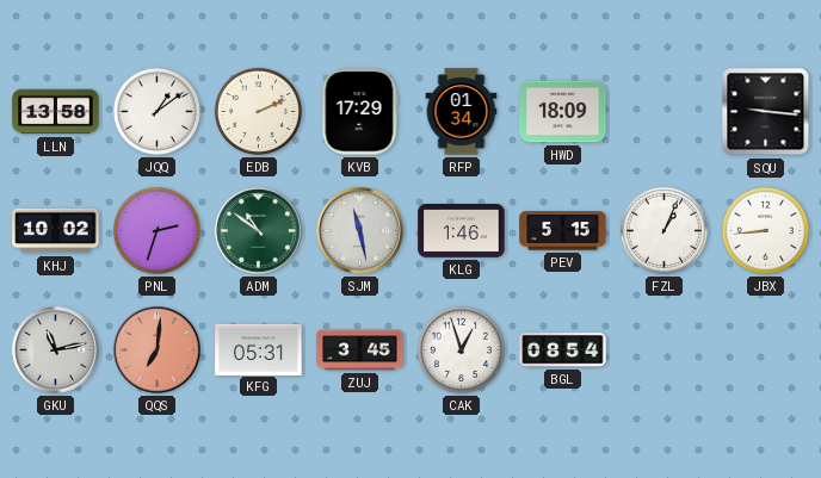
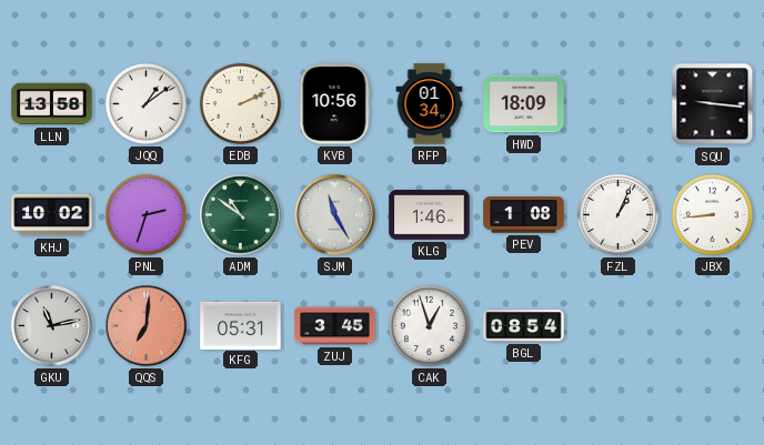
KVB: 17:29 -> 10:56
SJM: 11:28 -> 11:25
PEV: 5:15 -> 1:08
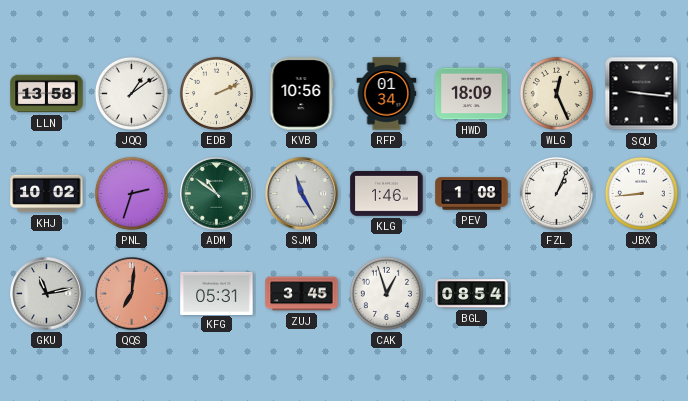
WLG: none -> 12:26
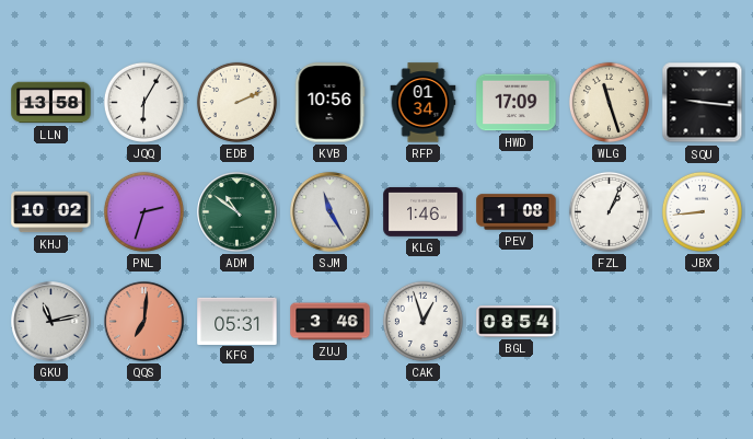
JQQ: 1:09 -> 6:05
HWD: 18:09 -> 17:09
WLG: 12:26 -> 11:27
ZUJ: 3:45 -> 3:46
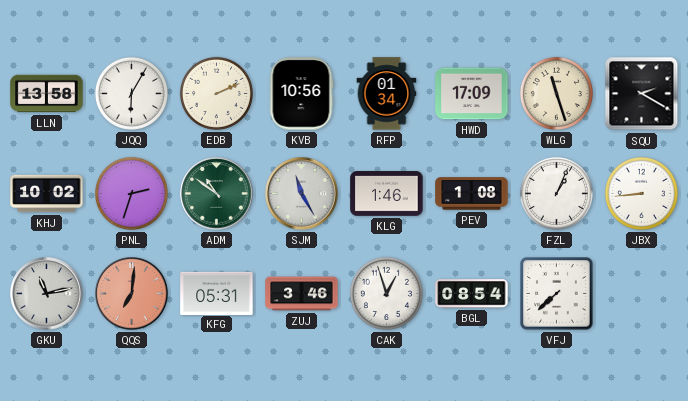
SQU: 9:16 -> 2:20
VFJ: none -> 7:38
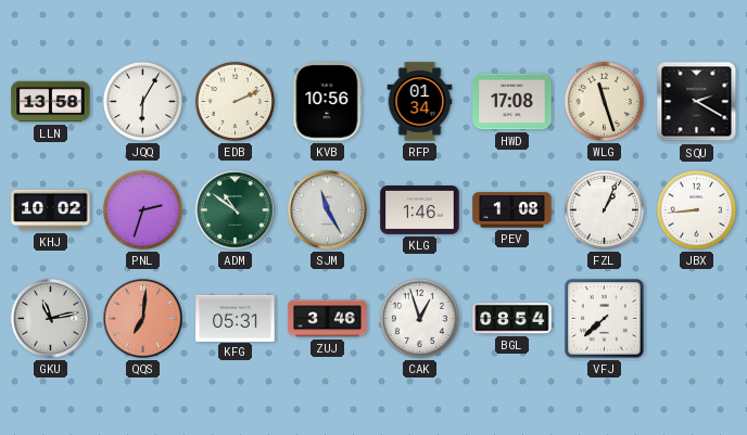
HWD: 17:09 -> 17:08
